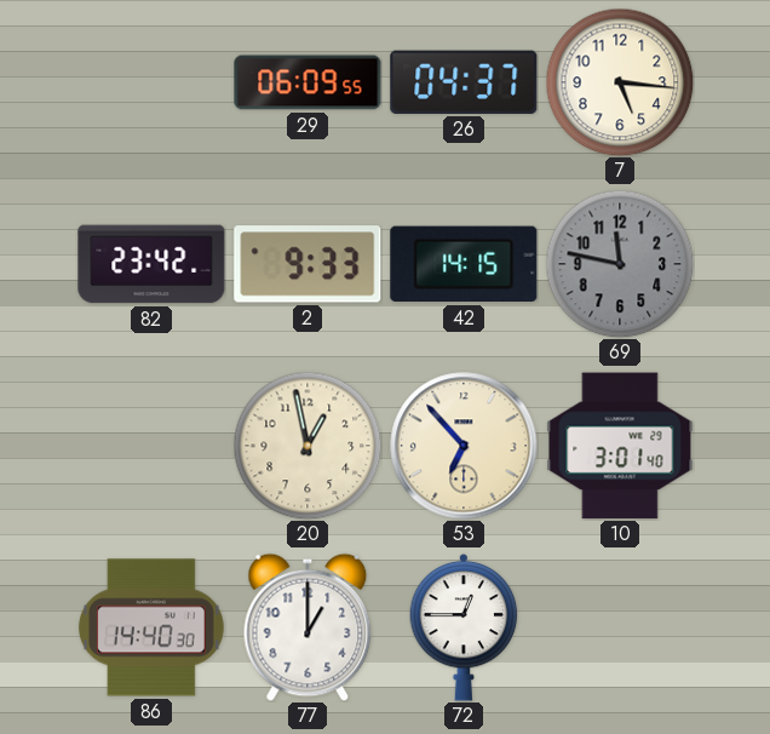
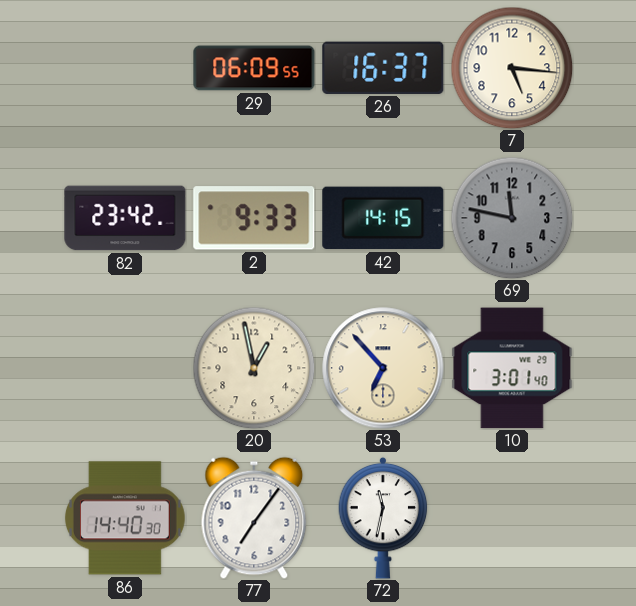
26: 04:37 -> 16:37
77: 1:00 -> 7:06
72: 12:45 -> 11:32
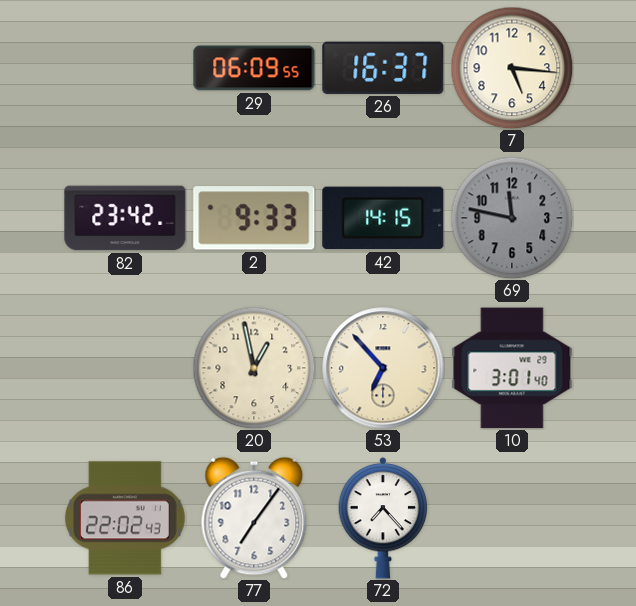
86: 14:40 -> 22:02
72: 11:32 -> 7:23
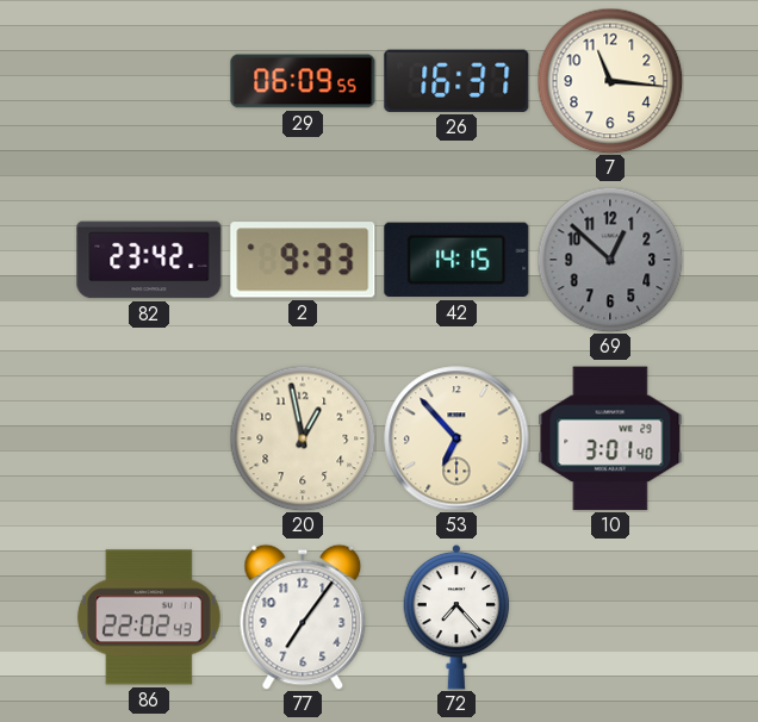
7: 5:16 -> 11:16
69: 11:47 -> 12:52
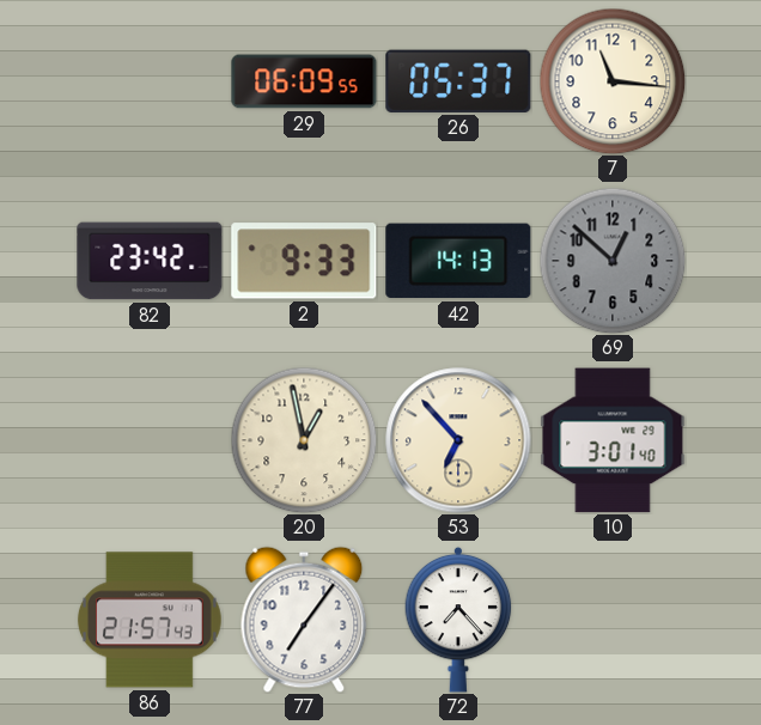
26: 16:37 -> 05:37
42: 14:15 -> 14:13
86: 22:02 -> 21:57
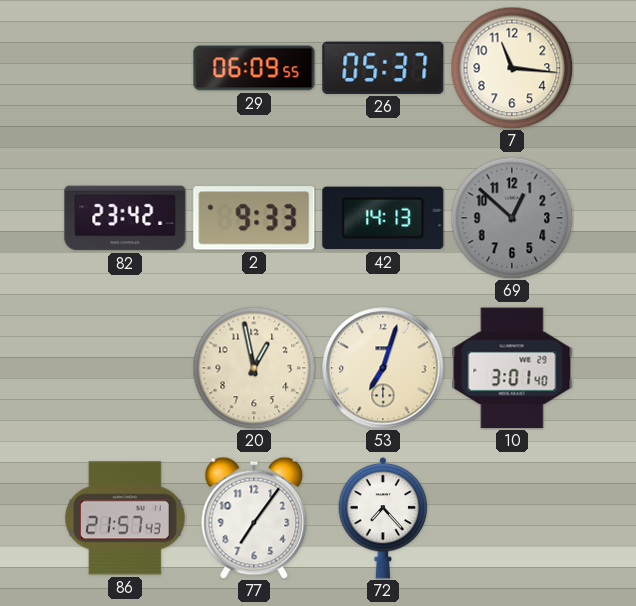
53: 6:53 -> 7:03
